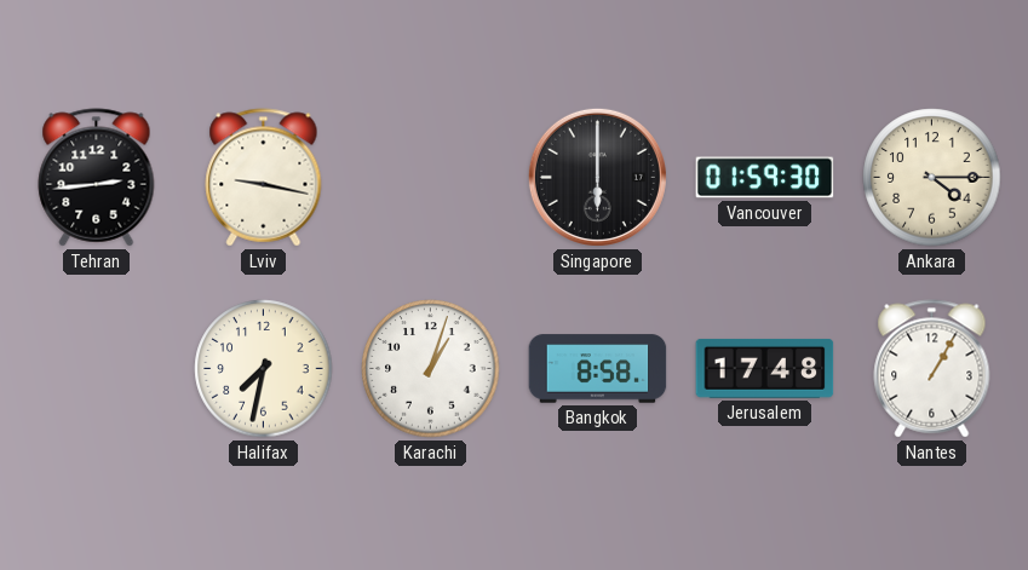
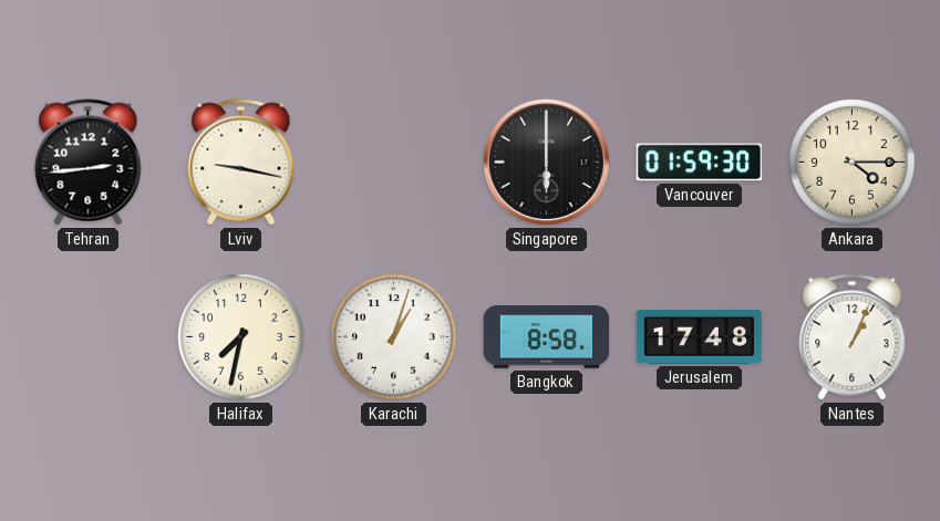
Nantes: 1:05 -> 1:04
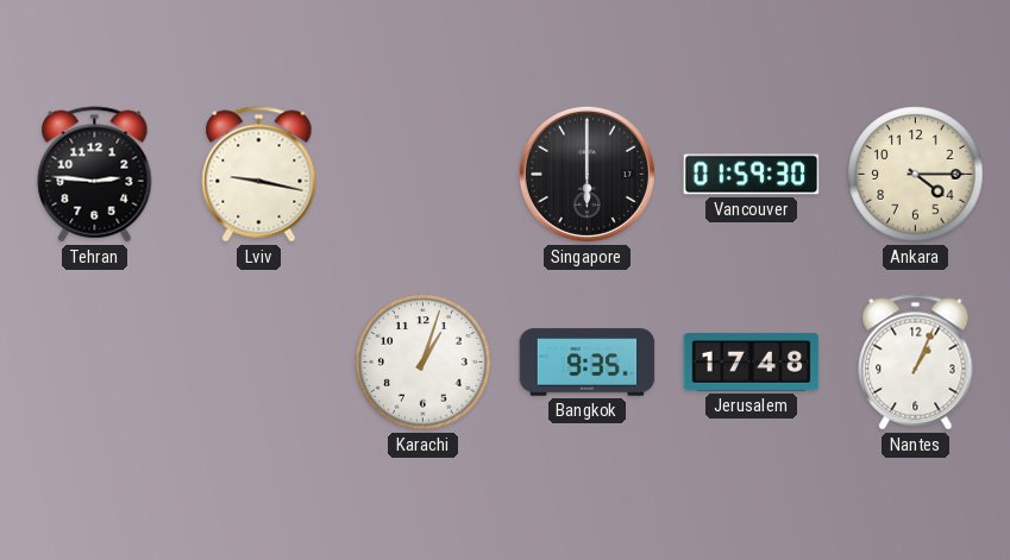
Tehran: 2:44 -> 2:46
Halifax: 7:32 -> none
Bangkok: 8:58 -> 9:35
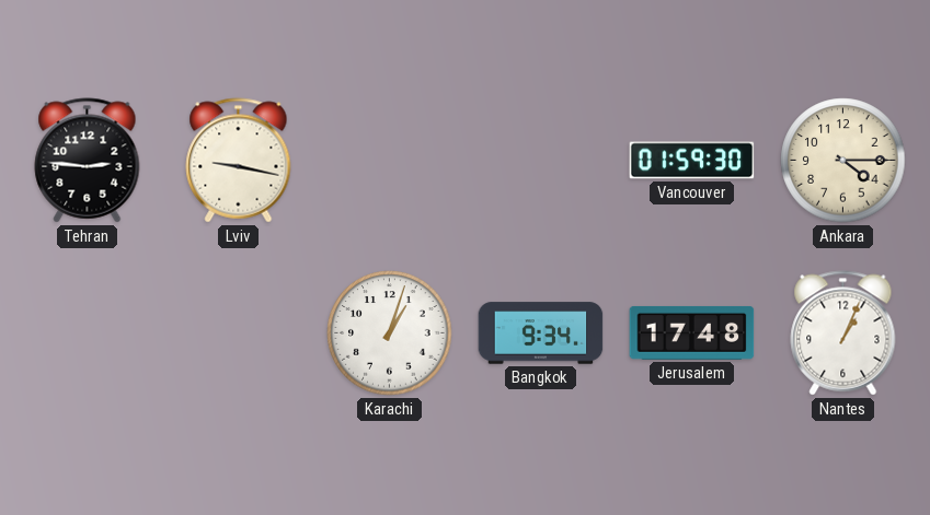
Singapore: 6:00 -> none
Bangkok: 9:35 -> 9:34
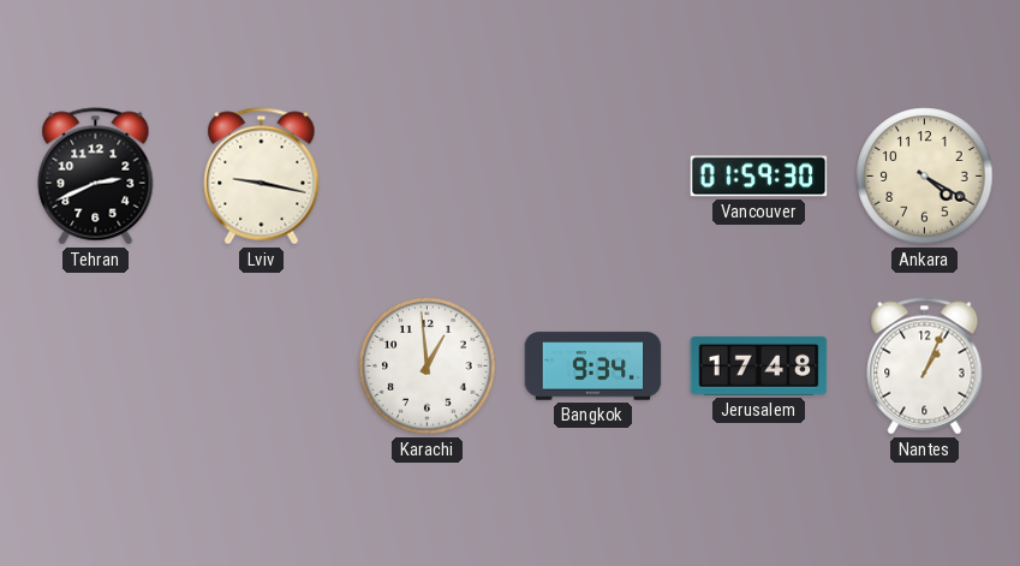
Tehran: 2:46 -> 2:41
Ankara: 4:15 -> 4:20
Karachi: 1:03 -> 12:59
